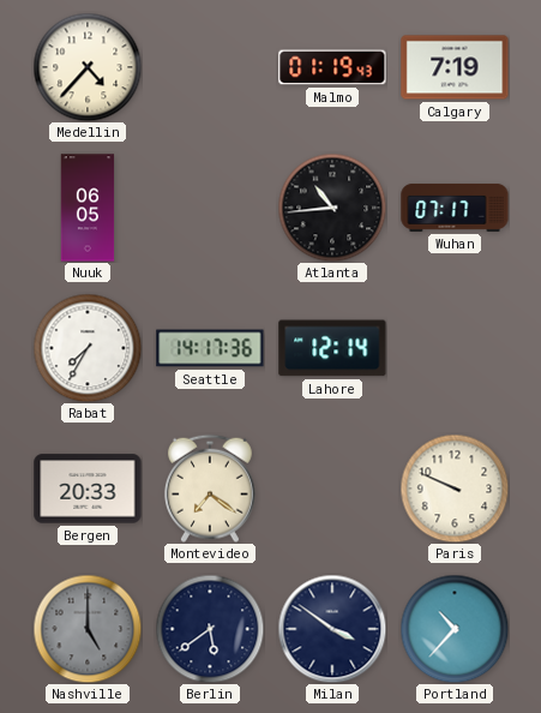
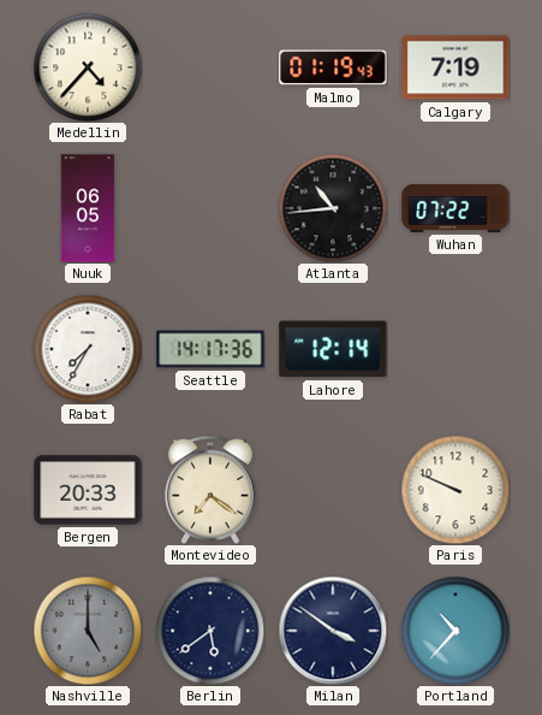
Wuhan: 07:17 -> 07:22
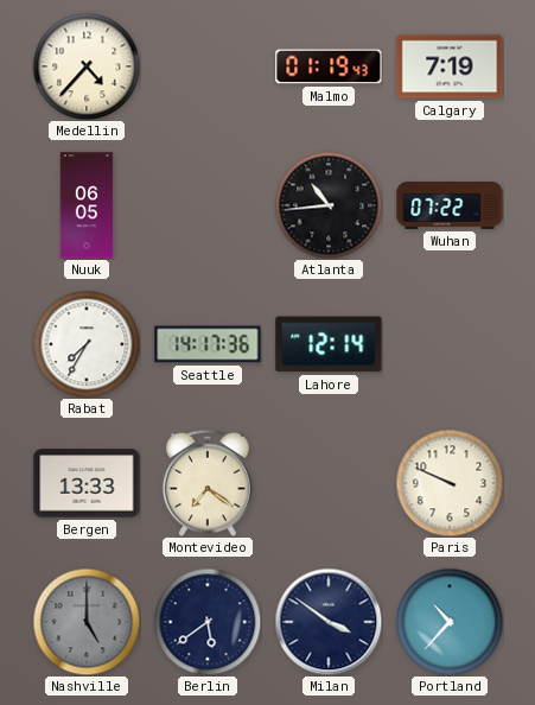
Bergen: 20:33 -> 13:33
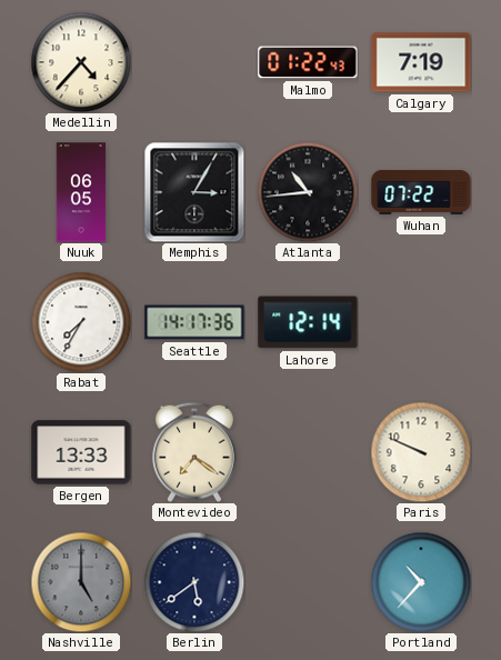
Malmo: 01:19 -> 01:22
Memphis: none -> 3:05
Milan: 3:51 -> none
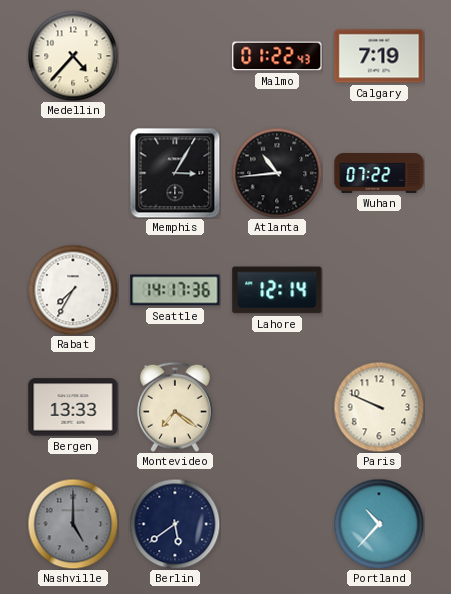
Nuuk: 06:05 -> none
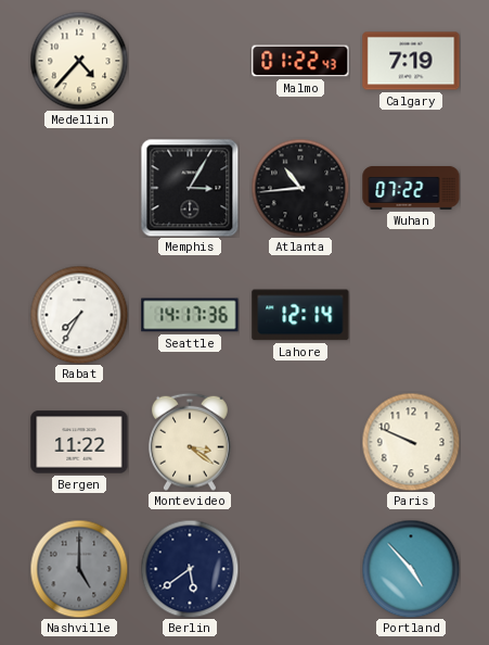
Bergen: 13:33 -> 11:22
Montevideo: 7:21 -> 3:21
Portland: 10:37 -> 4:53
